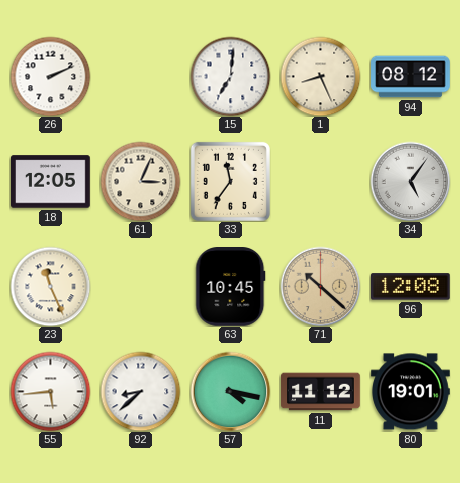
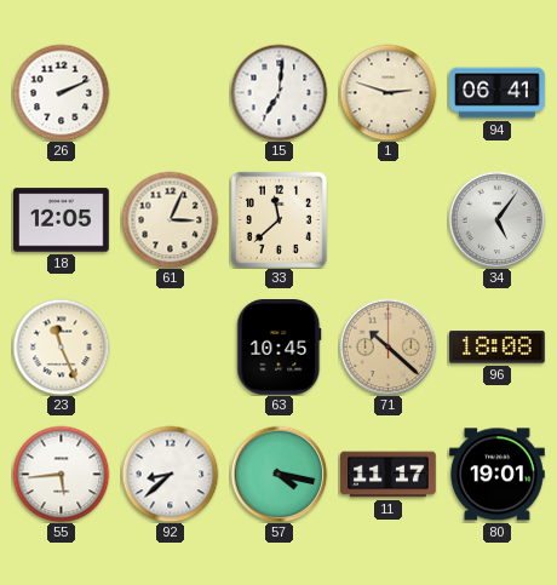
1: 8:26 -> 2:48
94: 08:12 -> 06:41
33: 11:36 -> 11:38
96: 12:08 -> 18:08
11: 11:12 -> 11:17
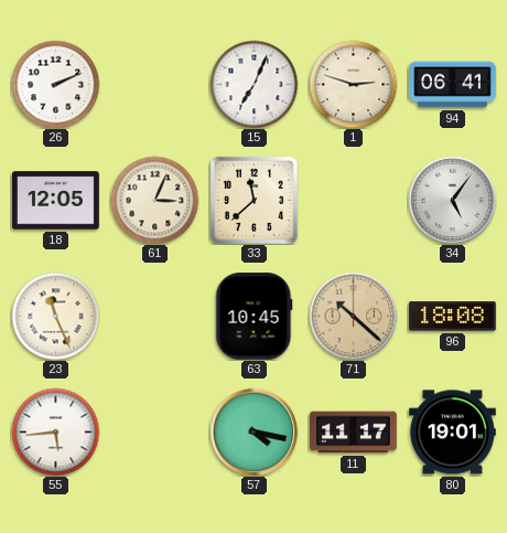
15: 7:01 -> 7:04
92: 8:38 -> none
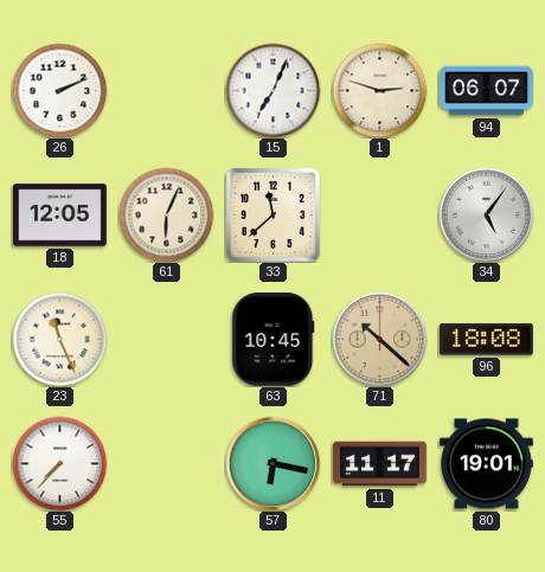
94: 06:41 -> 06:07
61: 3:04 -> 6:04
55: 5:44 -> 7:37
57: 4:17 -> 6:17
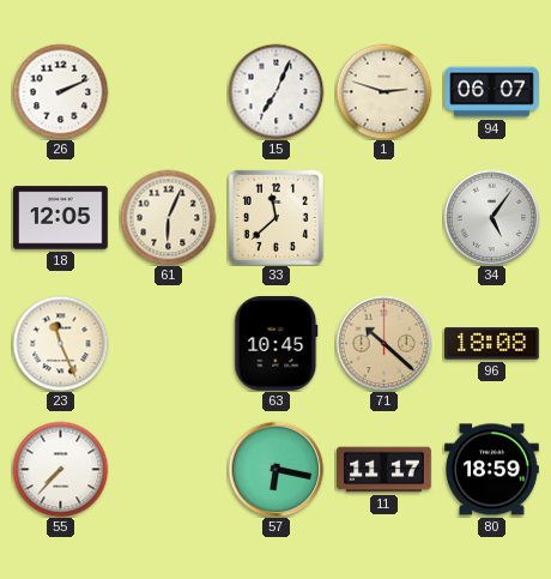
80: 19:01 -> 18:59
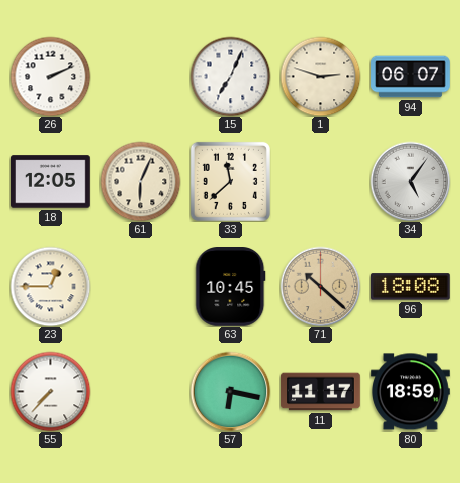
23: 11:26 -> 12:45
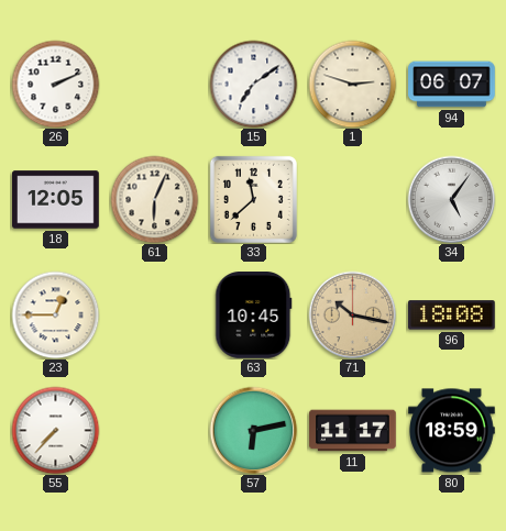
15: 7:04 -> 7:09
71: 10:22 -> 10:17
57: 6:17 -> 6:13
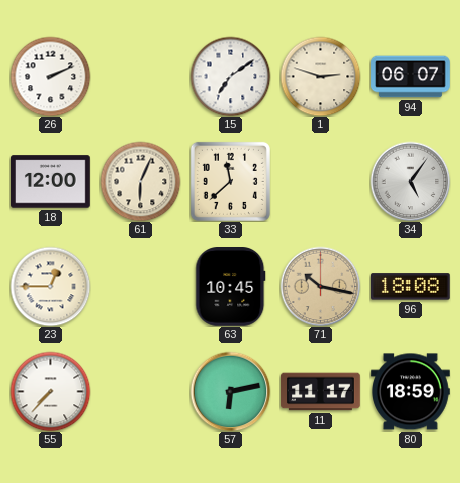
18: 12:05 -> 12:00
